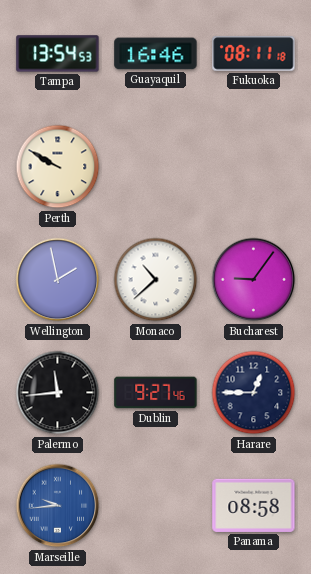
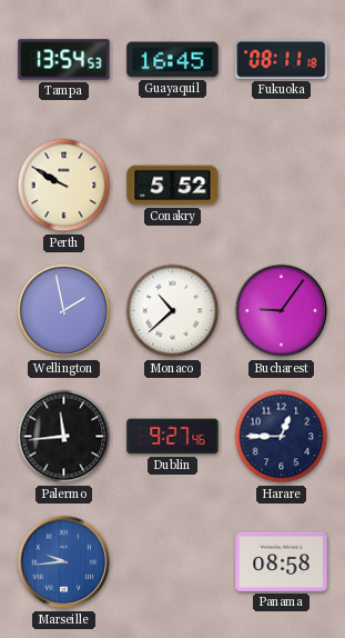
Guayaquil: 16:46 -> 16:45
Conakry: none -> 5:52
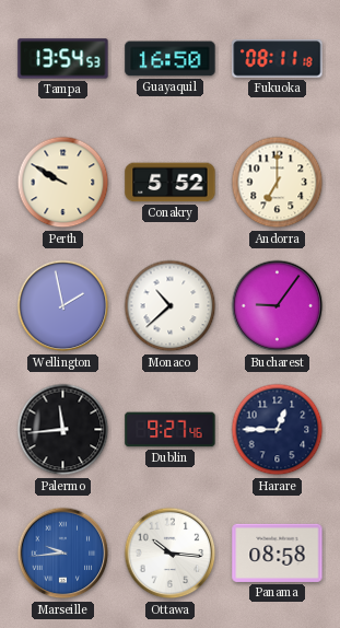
Guayaquil: 16:45 -> 16:50
Andorra: none -> 7:00
Ottawa: none -> 10:16
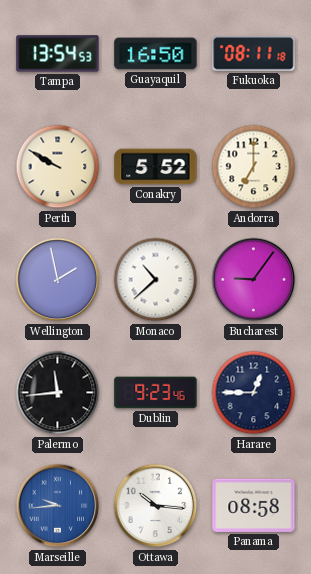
Dublin: 9:27 -> 9:23
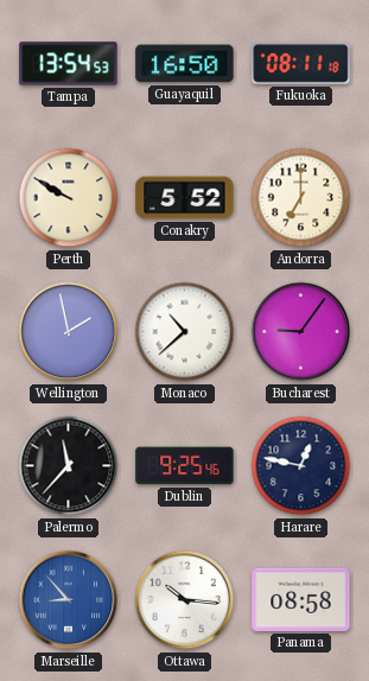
Palermo: 11:44 -> 11:37
Dublin: 9:23 -> 9:25
Harare: 12:45 -> 12:47
Marseille: 9:44 -> 8:53
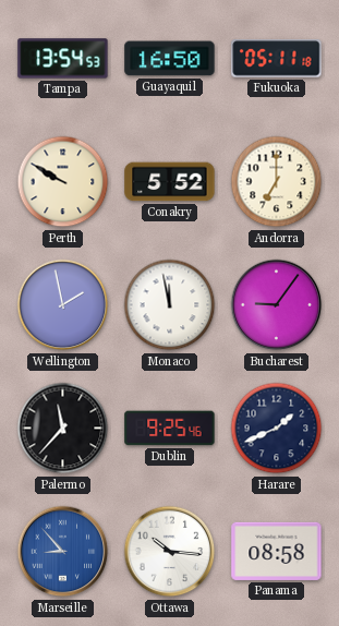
Fukuoka: 08:11 -> 05:11
Monaco: 10:38 -> 11:58
Harare: 12:47 -> 1:41
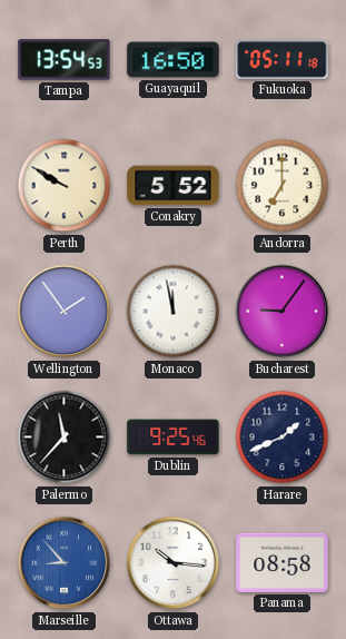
Wellington: 1:58 -> 1:54
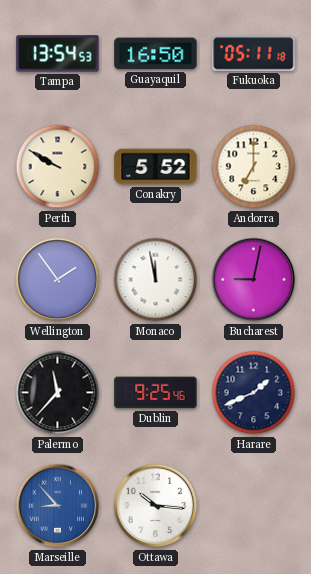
Bucharest: 9:06 -> 9:02
Panama: 08:58 -> none
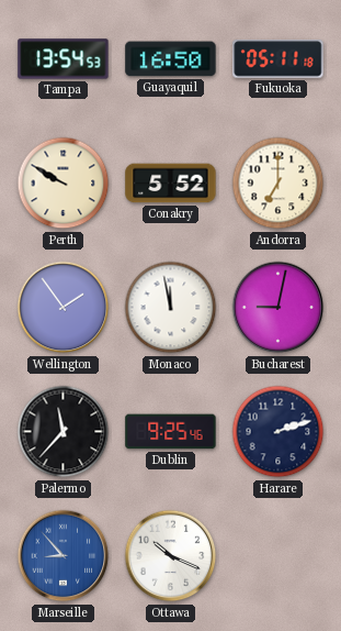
Harare: 1:41 -> 2:12
Ottawa: 10:16 -> 10:19
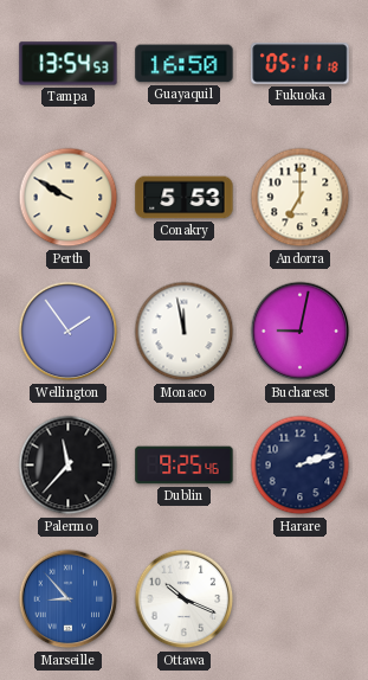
Conakry: 5:52 -> 5:53
